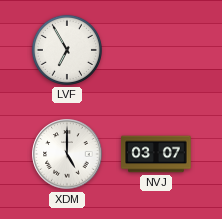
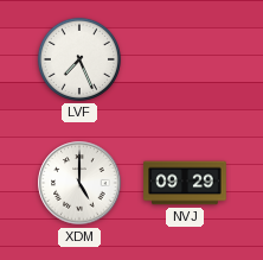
LVF: 6:55 -> 7:26
NVJ: 03:07 -> 09:29
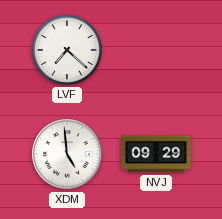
LVF: 7:26 -> 7:22
XDM: 5:00 -> 4:59
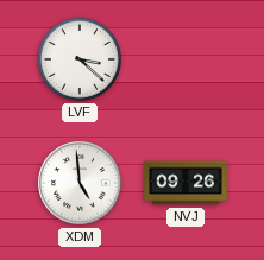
LVF: 7:22 -> 3:22
NVJ: 09:29 -> 09:26
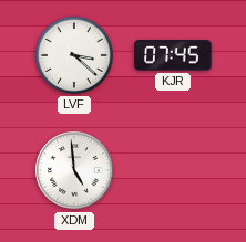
KJR: none -> 07:45
NVJ: 09:26 -> none
